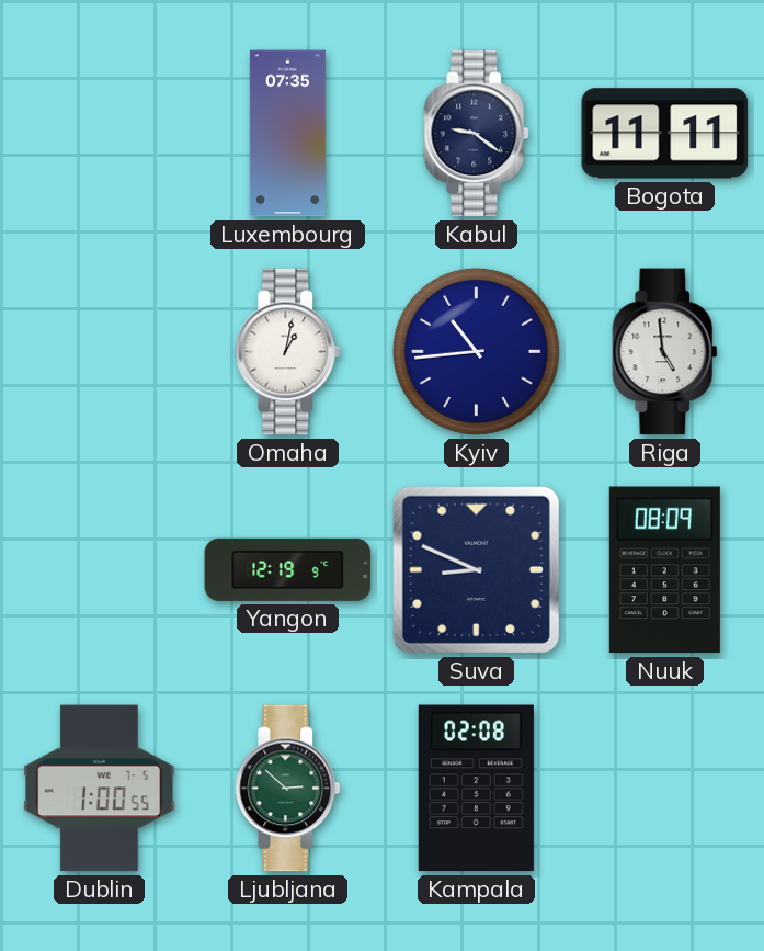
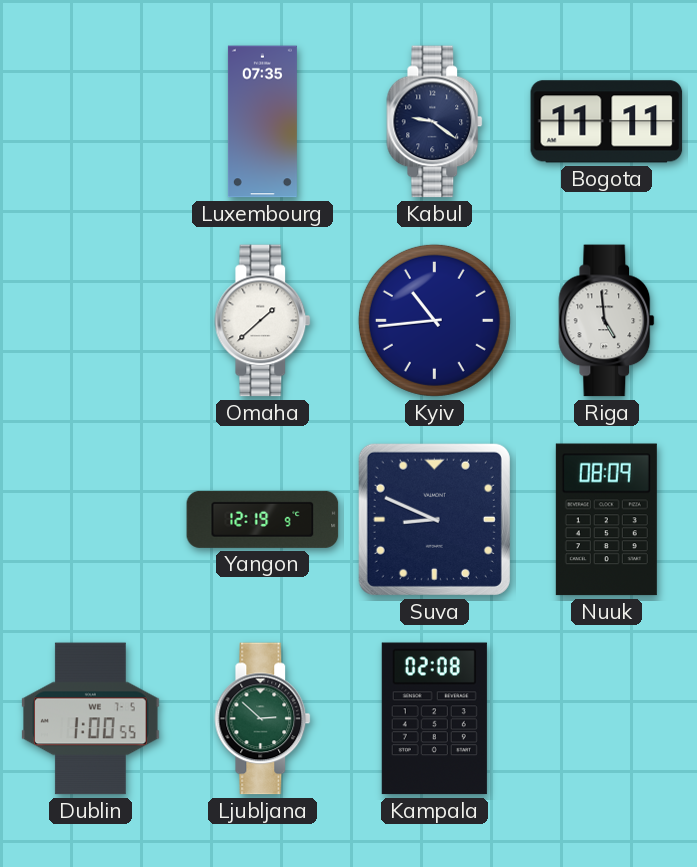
Omaha: 1:02 -> 1:38
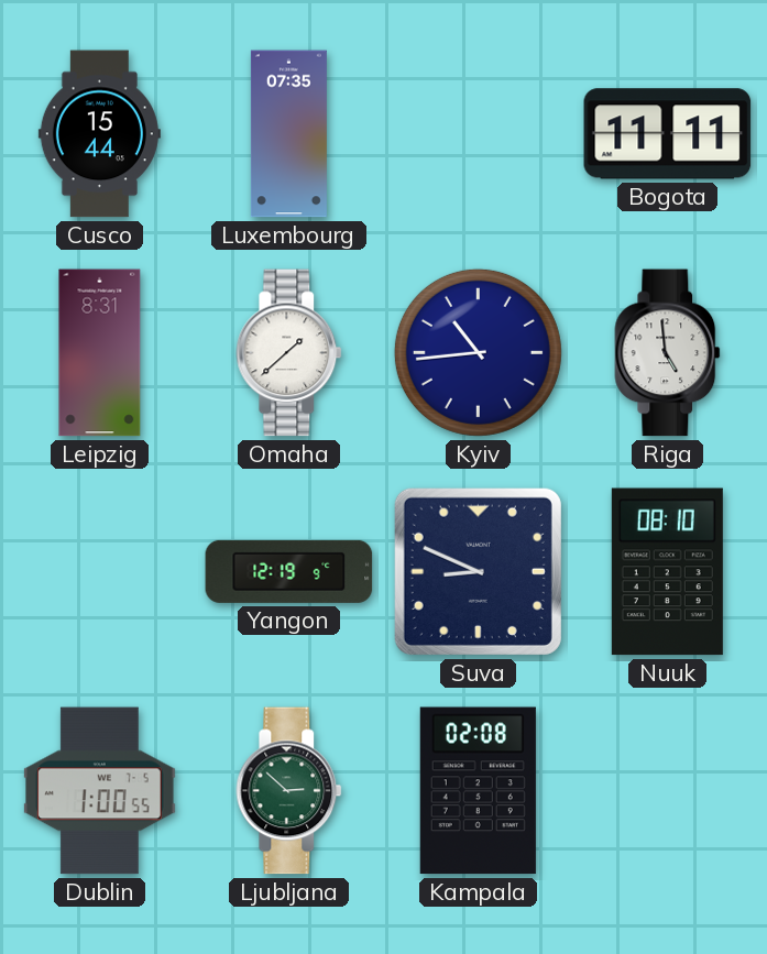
Cusco: none -> 15:44
Kabul: 9:21 -> none
Leipzig: none -> 8:31
Nuuk: 08:09 -> 08:10
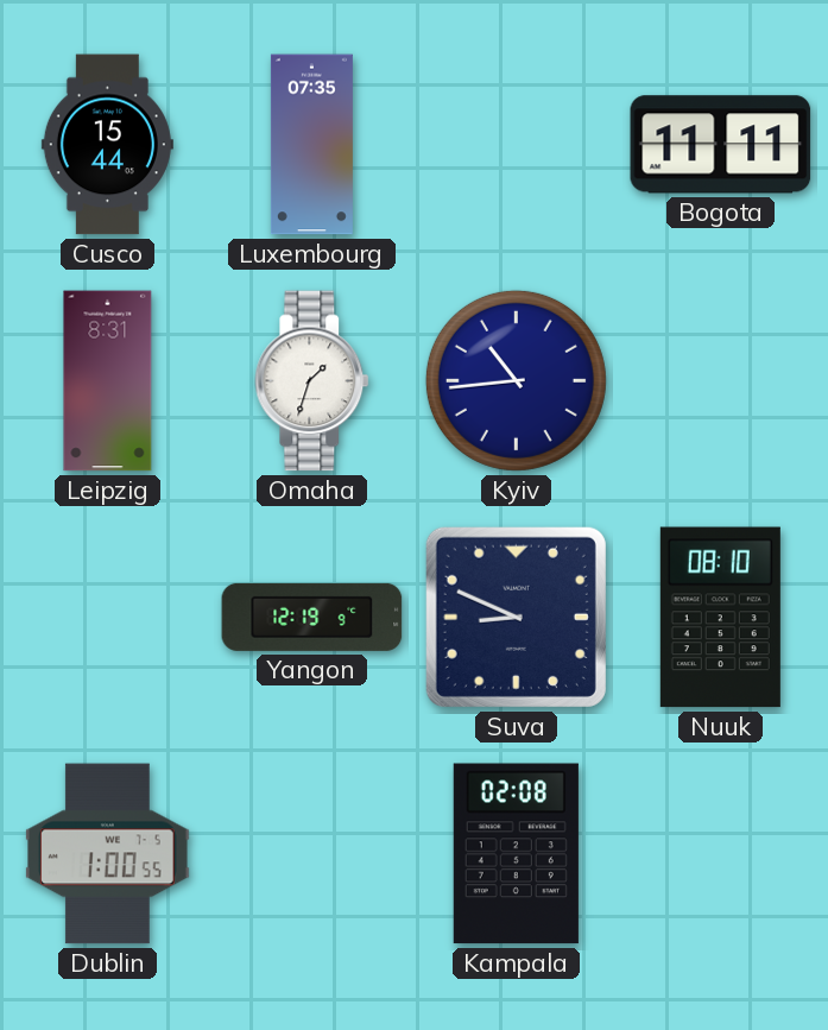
Omaha: 1:38 -> 1:33
Riga: 4:59 -> none
Ljubljana: 2:52 -> none
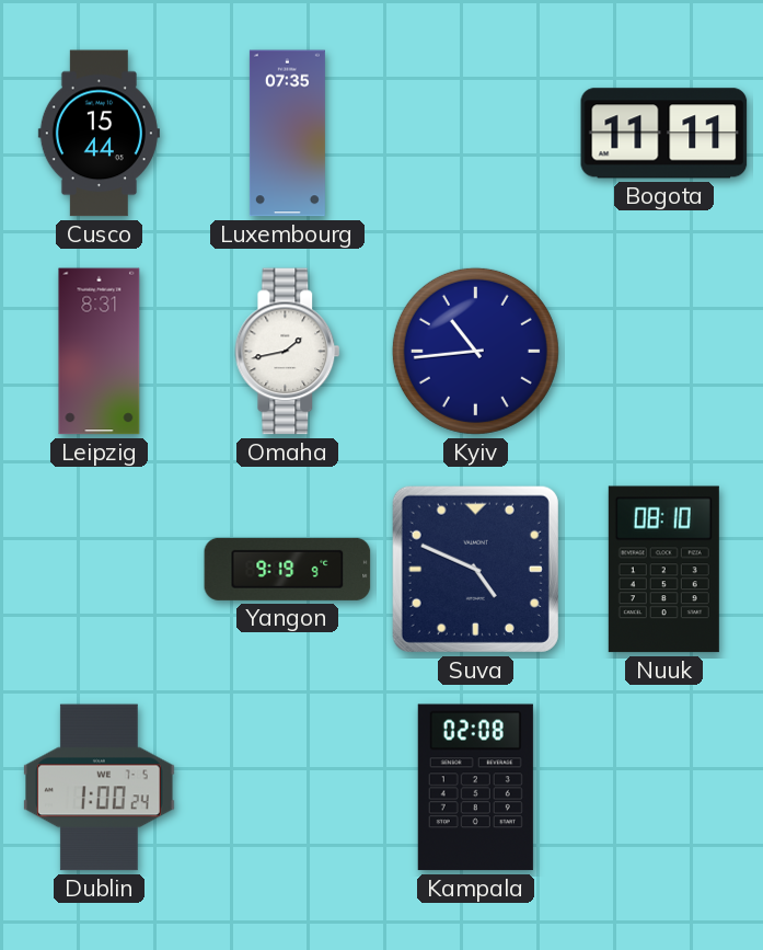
Omaha: 1:33 -> 1:43
Yangon: 12:19 -> 9:19
Suva: 8:49 -> 4:49
Dublin: 1:00:55 -> 1:00:24
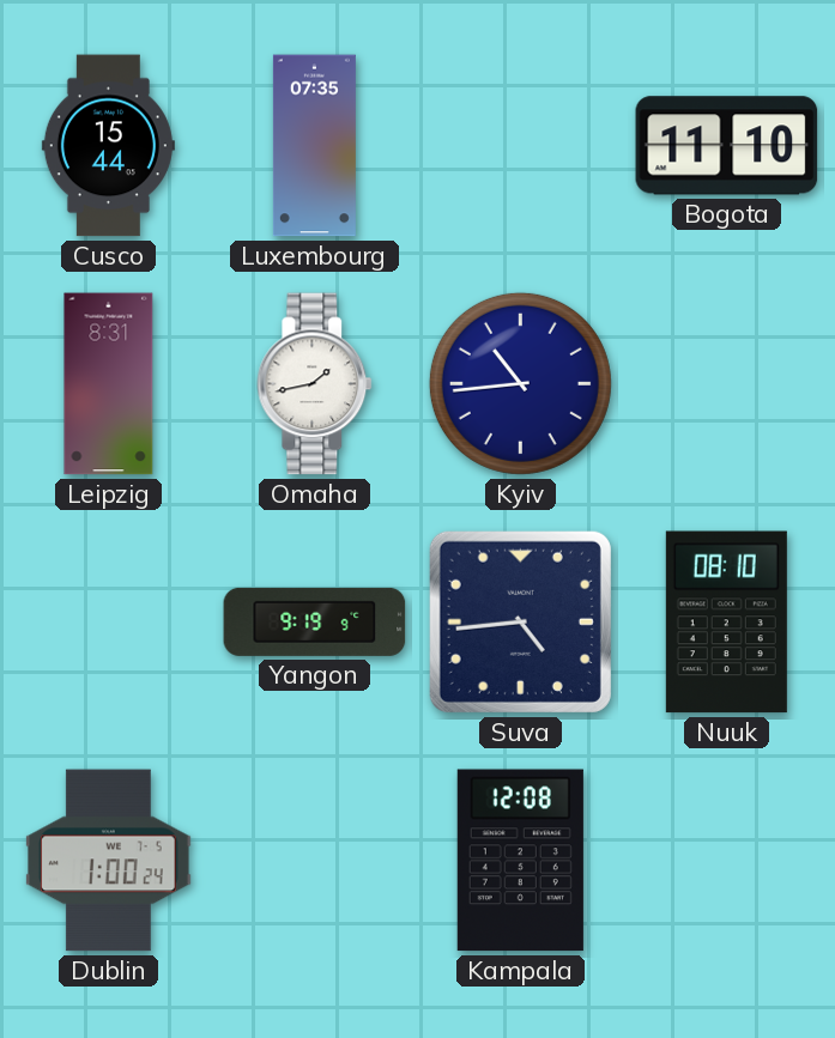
Bogota: 11:11 -> 11:10
Suva: 4:49 -> 4:44
Kampala: 02:08 -> 12:08
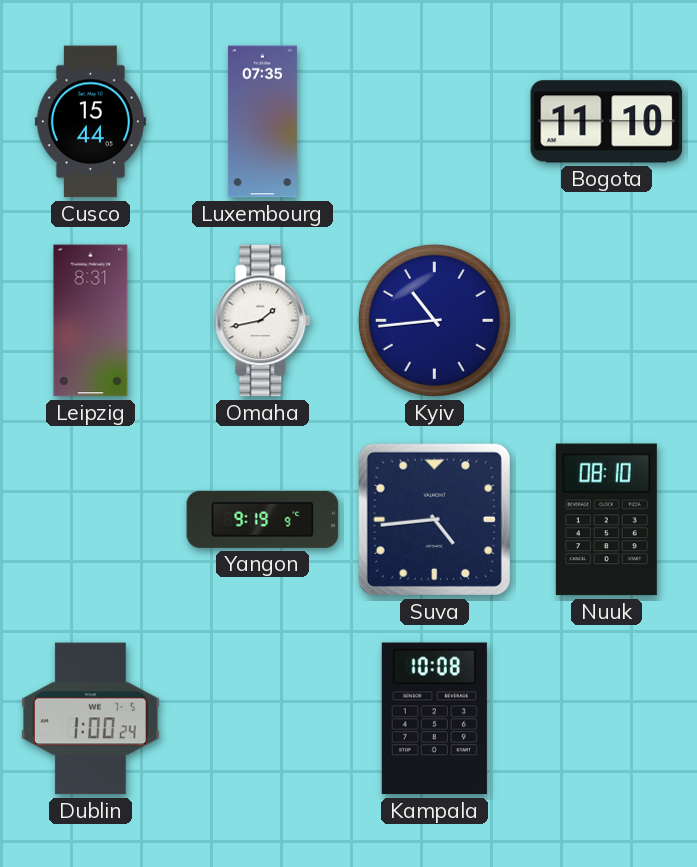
Kampala: 12:08 -> 10:08
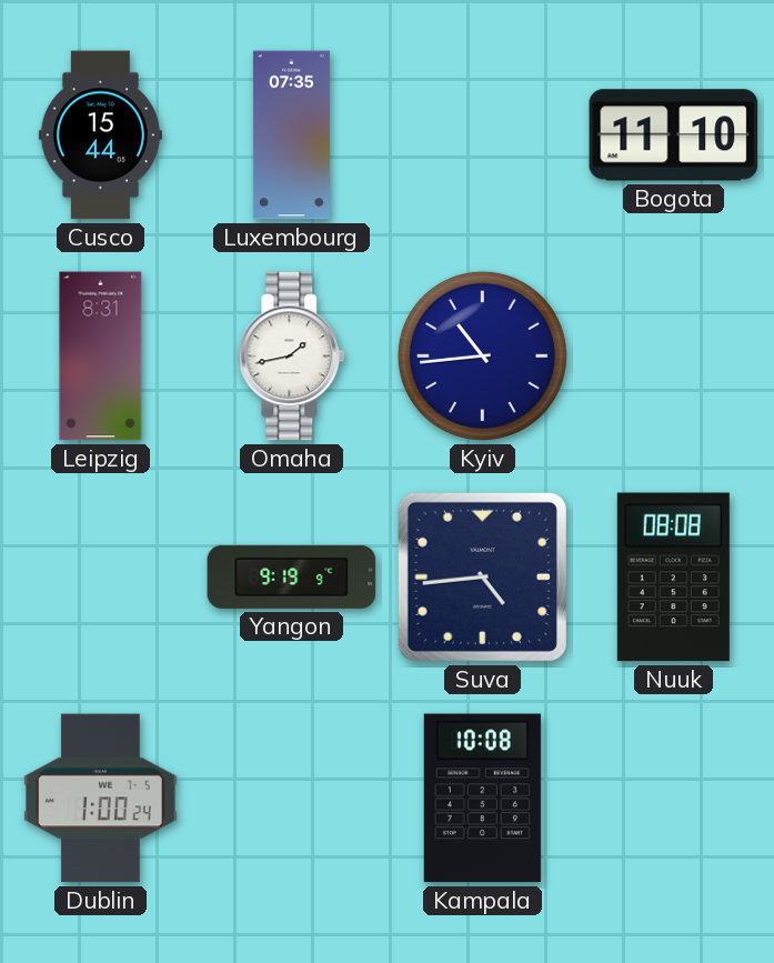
Nuuk: 08:10 -> 08:08
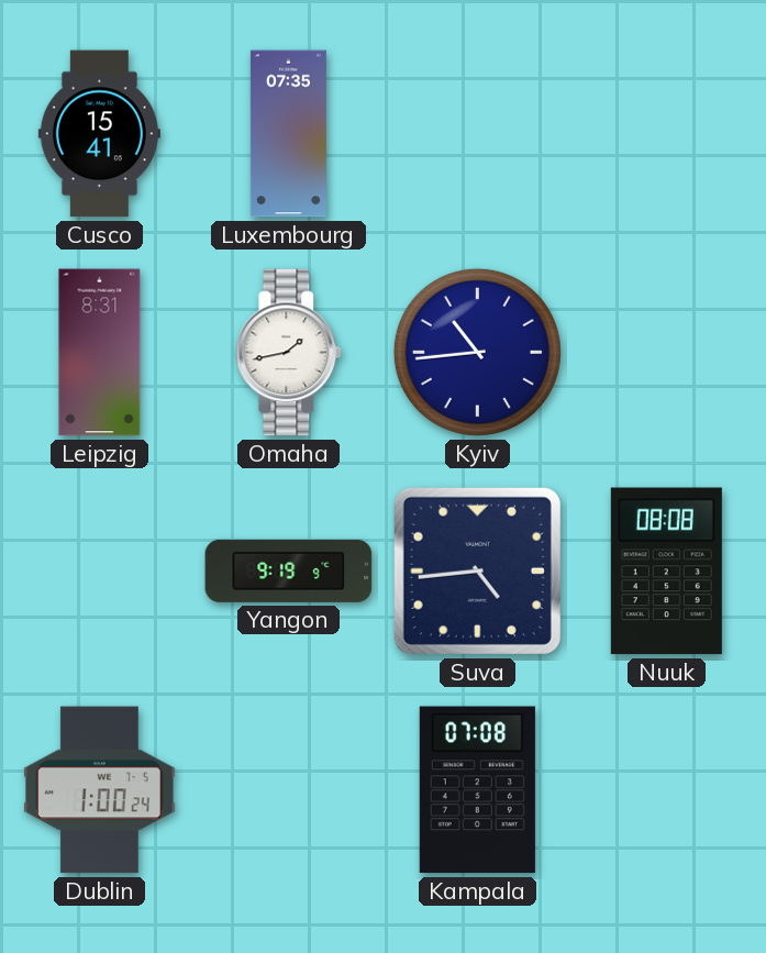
Cusco: 15:44 -> 15:41
Bogota: 11:10 -> none
Kampala: 10:08 -> 07:08
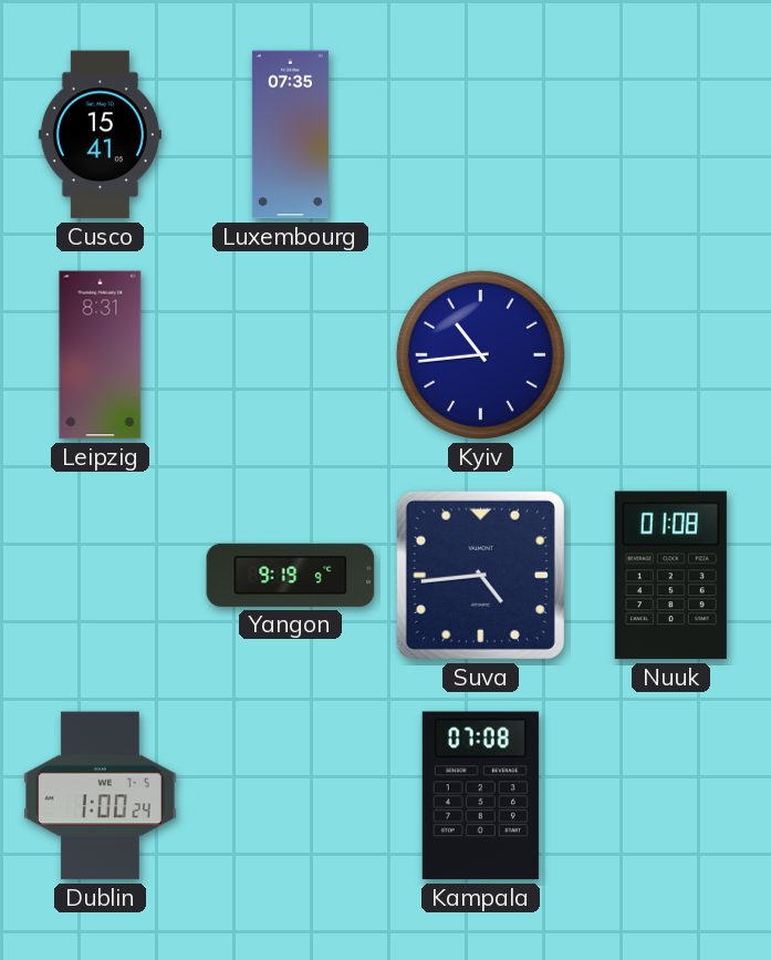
Omaha: 1:43 -> none
Nuuk: 08:08 -> 01:08
